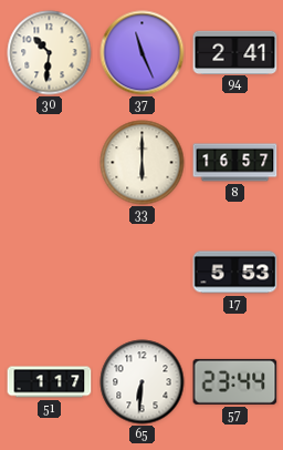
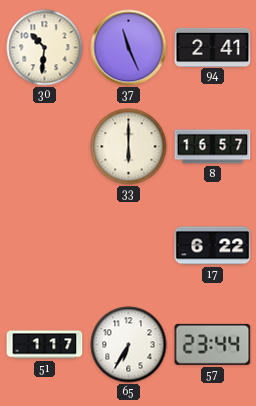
17: 5:53 -> 6:22
65: 6:31 -> 6:35
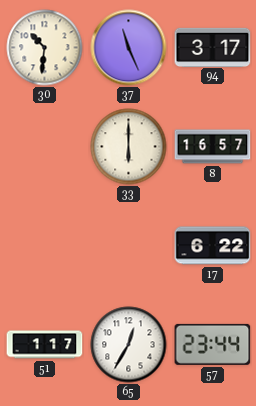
94: 2:41 -> 3:17
65: 6:35 -> 12:35
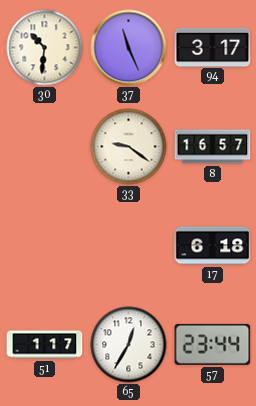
33: 6:00 -> 9:21
17: 6:22 -> 6:18
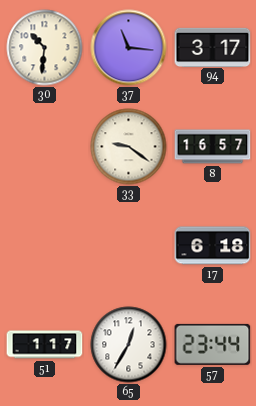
37: 11:26 -> 11:16
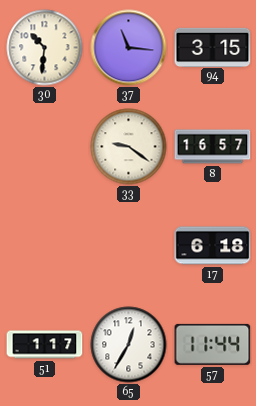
94: 3:17 -> 3:15
57: 23:44 -> 11:44
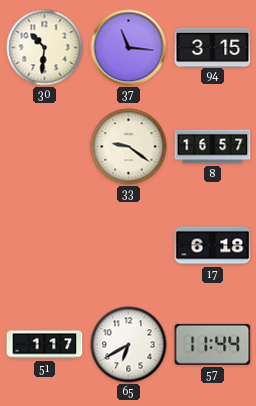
65: 12:35 -> 6:40
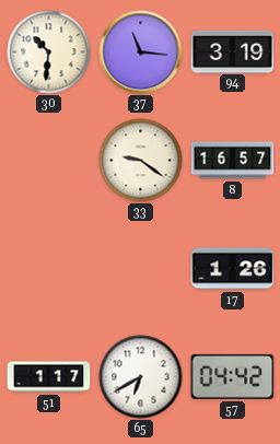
94: 3:15 -> 3:19
17: 6:18 -> 1:26
57: 11:44 -> 04:42
